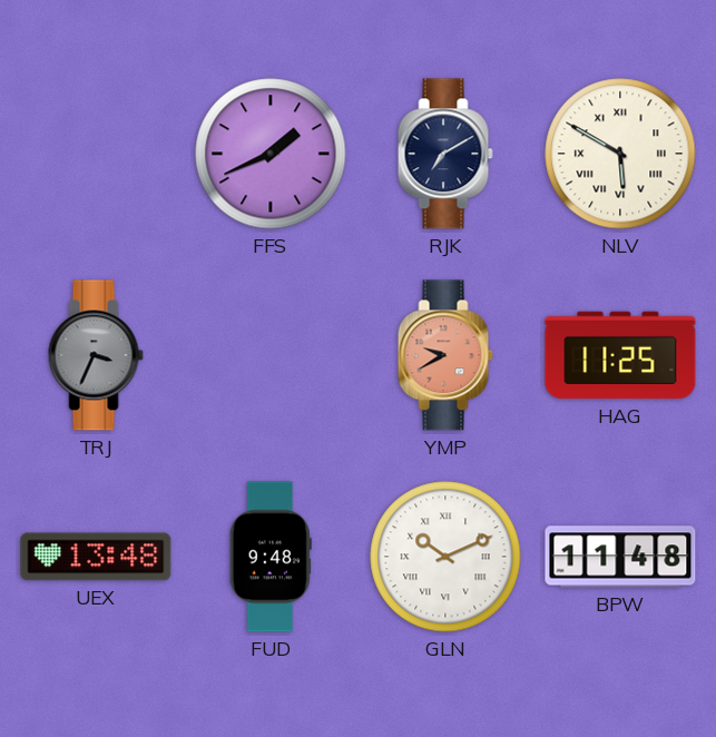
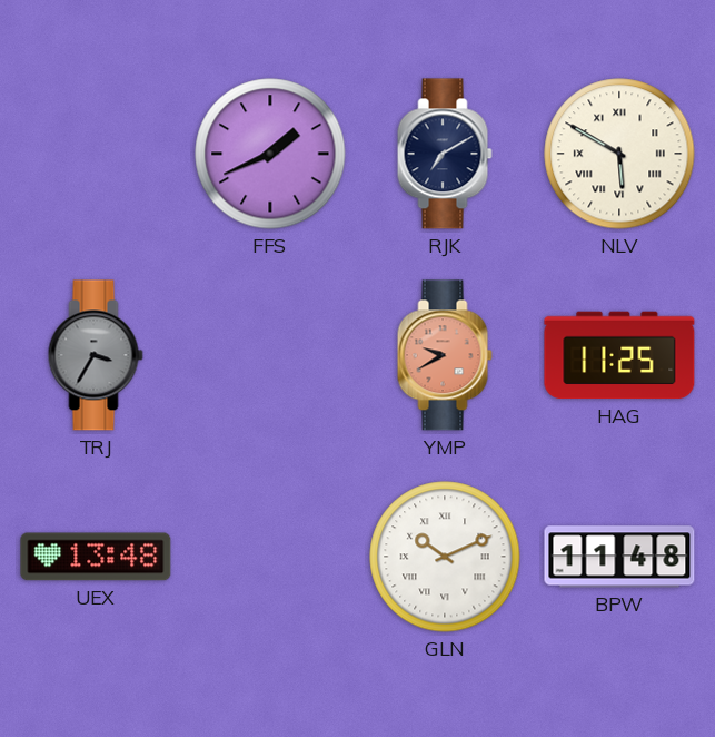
TRJ: 3:34 -> 3:35
FUD: 9:48 -> none
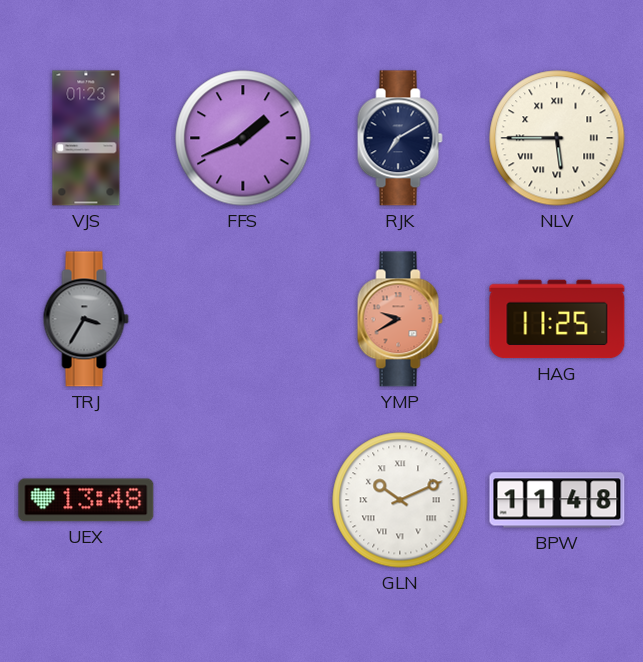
VJS: none -> 01:23
NLV: 5:50 -> 5:45
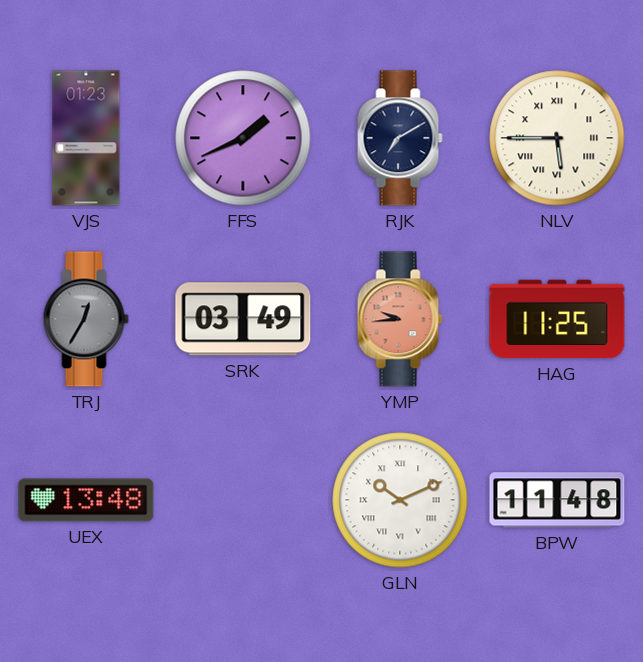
TRJ: 3:35 -> 12:35
SRK: none -> 03:49
YMP: 9:40 -> 9:44
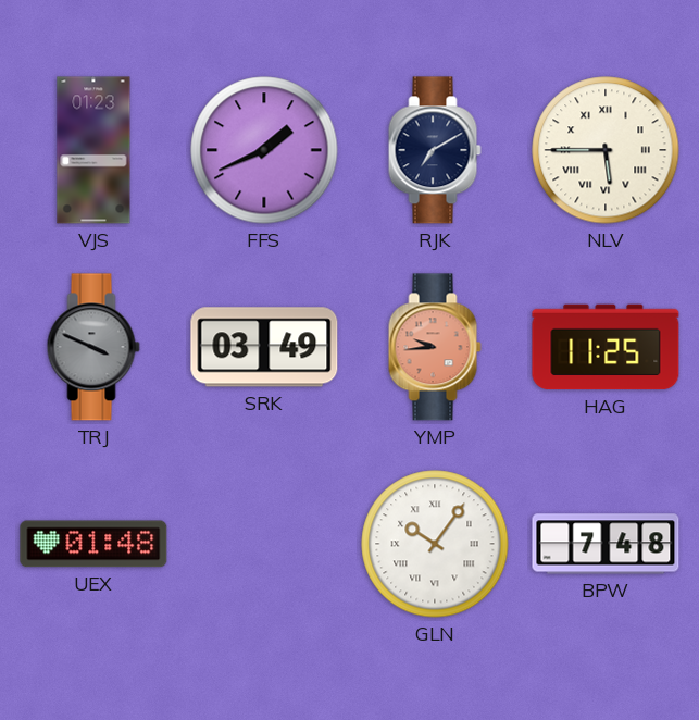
TRJ: 12:35 -> 3:49
UEX: 13:48 -> 01:48
GLN: 10:11 -> 10:06
BPW: 11:48 -> 7:48
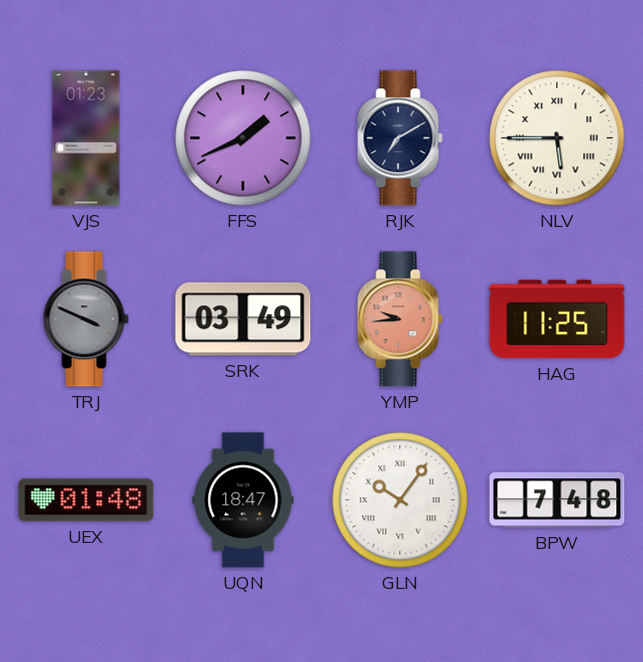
UQN: none -> 18:47
